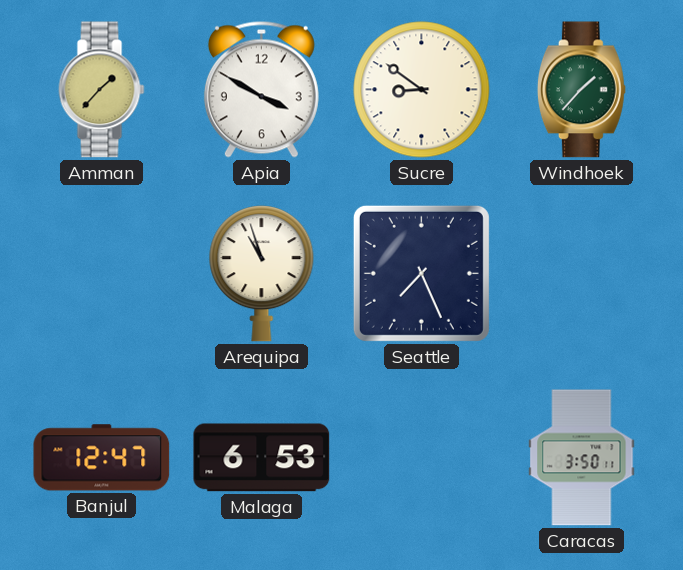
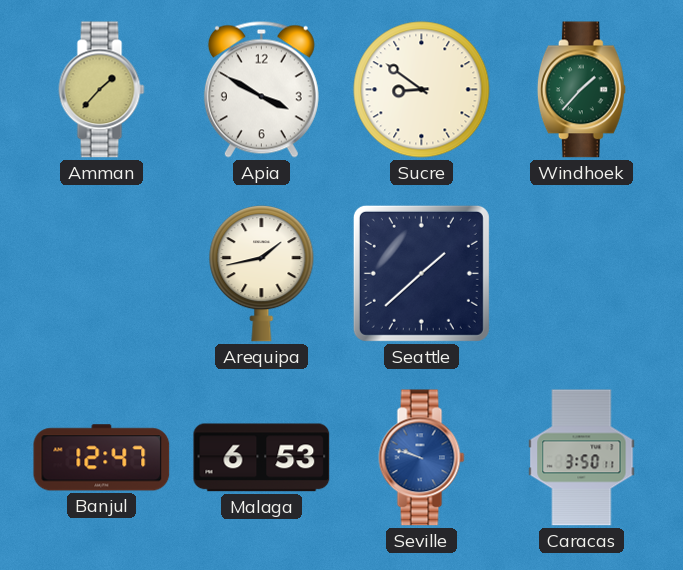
Arequipa: 10:57 -> 1:43
Seattle: 7:26 -> 1:38
Seville: none -> 9:48
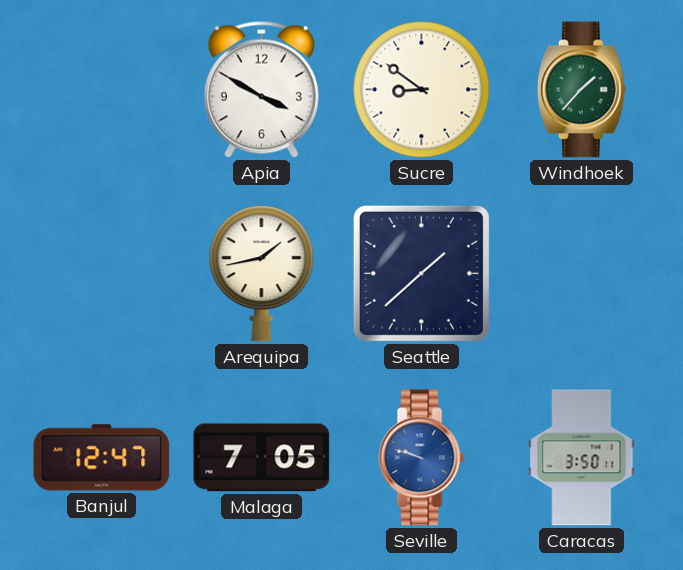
Amman: 1:37 -> none
Malaga: 6:53 -> 7:05
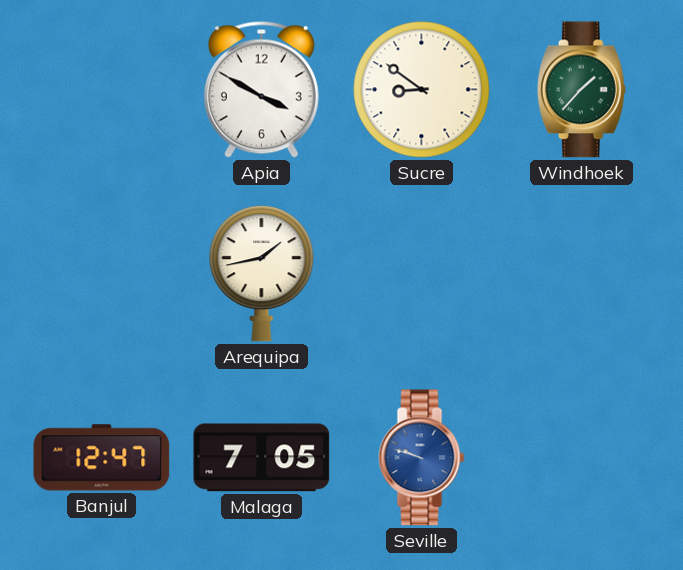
Seattle: 1:38 -> none
Caracas: 3:50 -> none
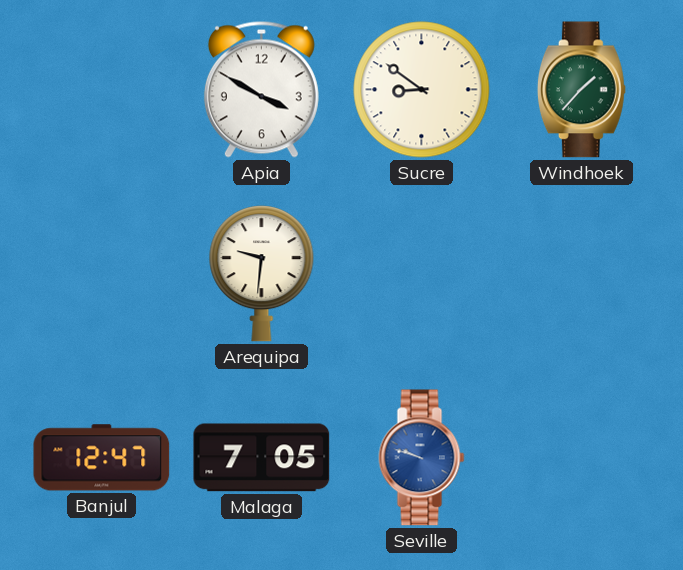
Arequipa: 1:43 -> 9:31
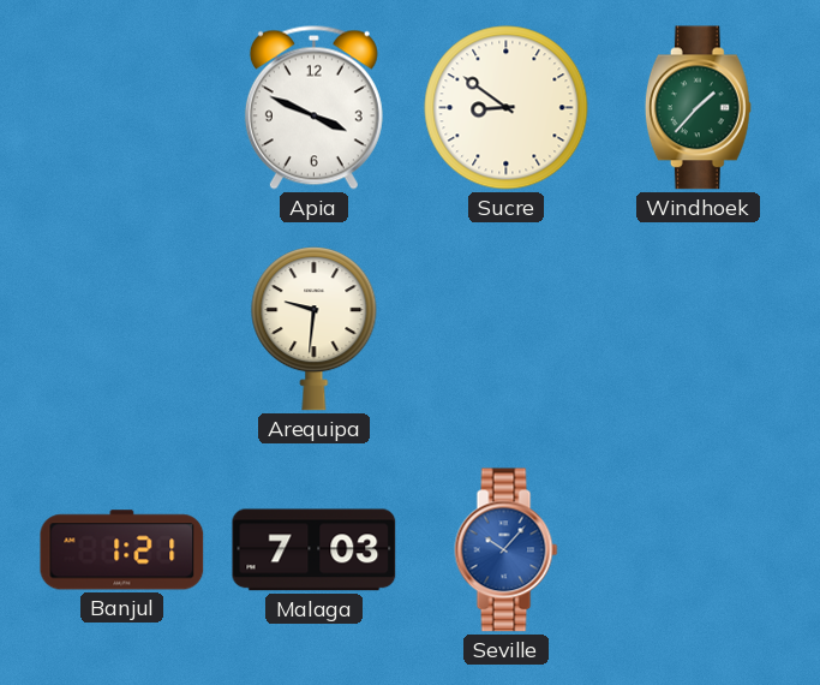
Apia: 3:50 -> 3:49
Banjul: 12:47 -> 1:21
Malaga: 7:05 -> 7:03
Seville: 9:48 -> 10:07
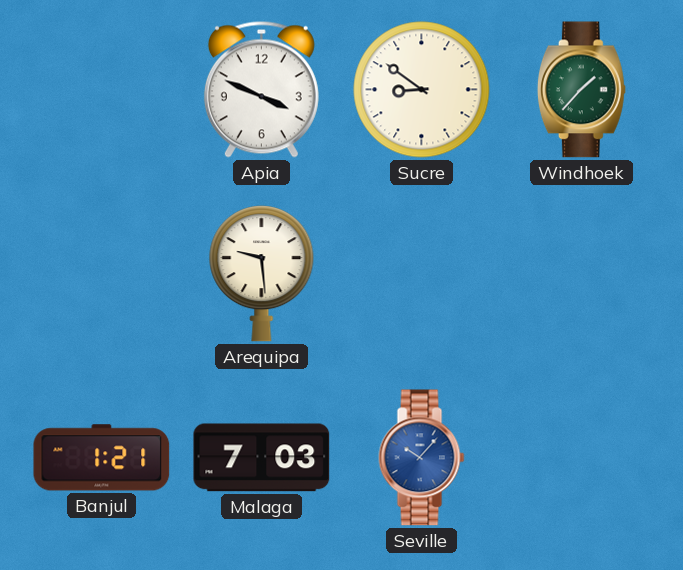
Arequipa: 9:31 -> 9:29
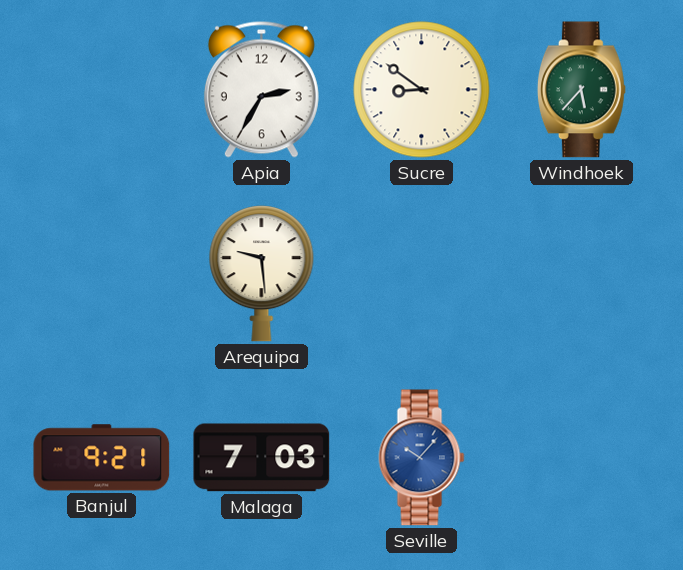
Apia: 3:49 -> 2:35
Windhoek: 1:37 -> 5:37
Banjul: 1:21 -> 9:21
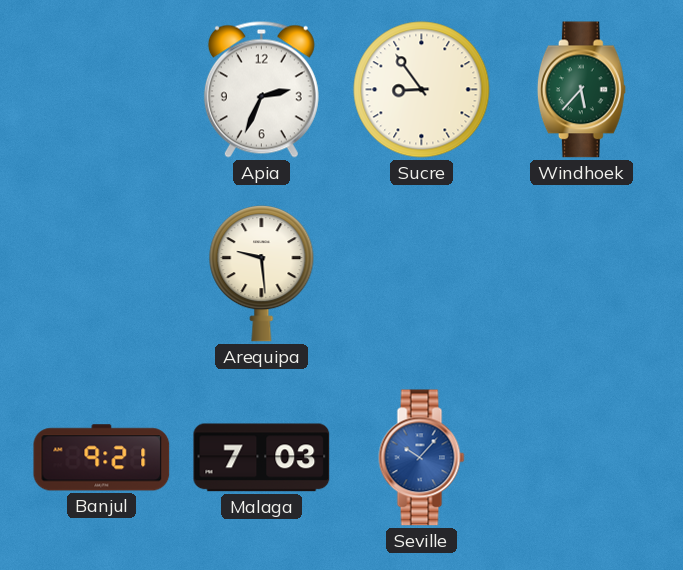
Apia: 2:35 -> 2:34
Sucre: 8:51 -> 8:54
